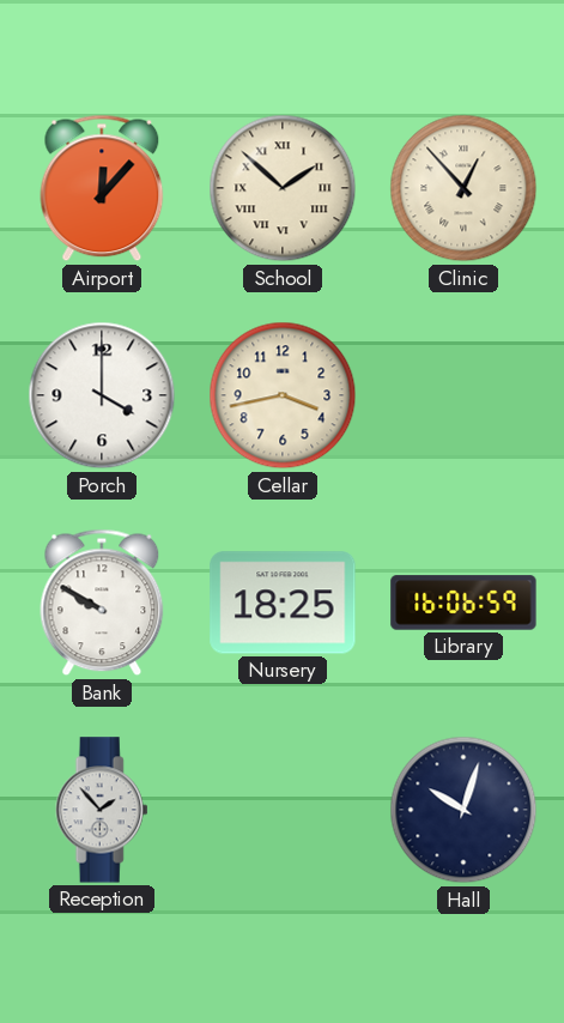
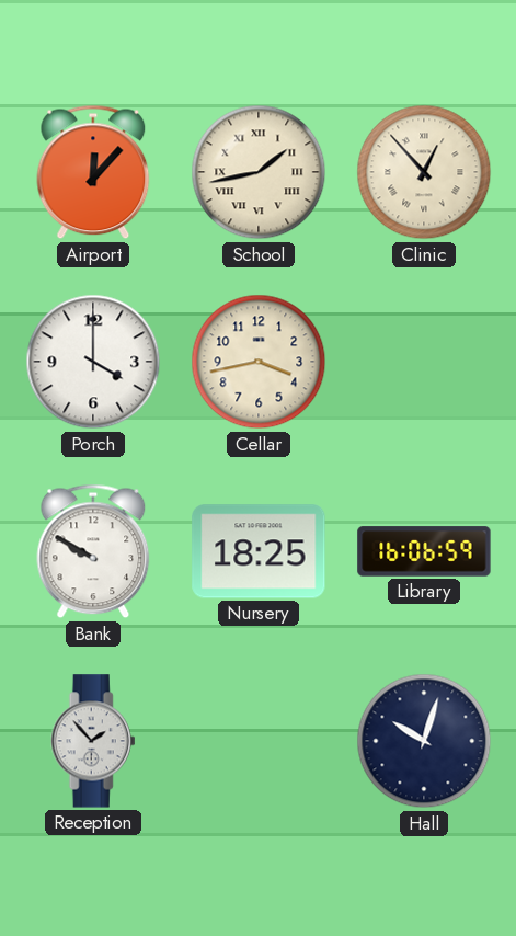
School: 1:52 -> 1:43
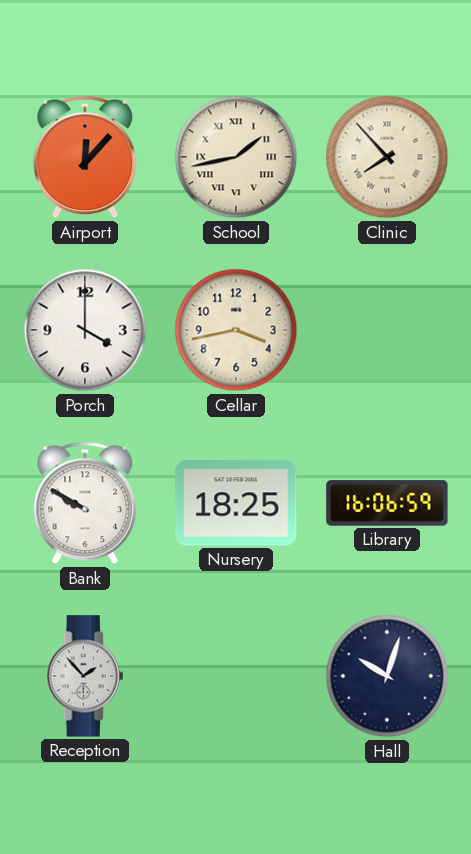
Clinic: 12:53 -> 7:53
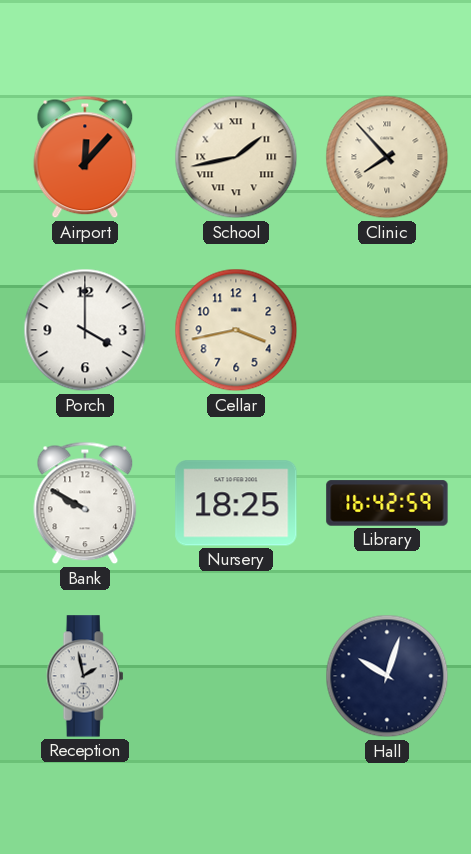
Library: 16:06 -> 16:42
Reception: 1:53 -> 1:58
